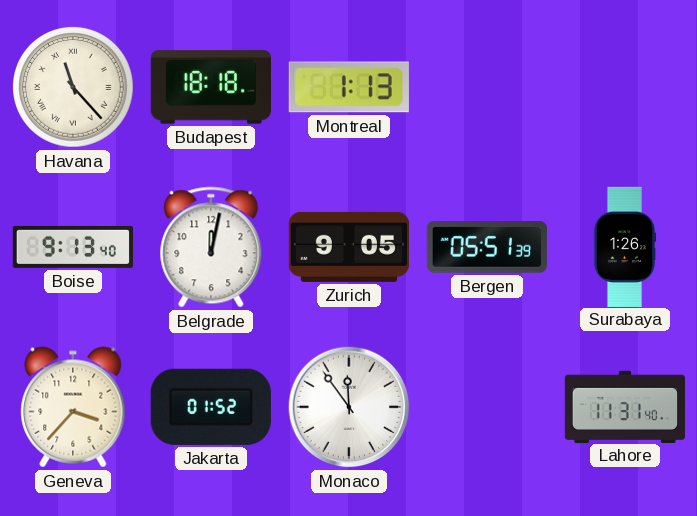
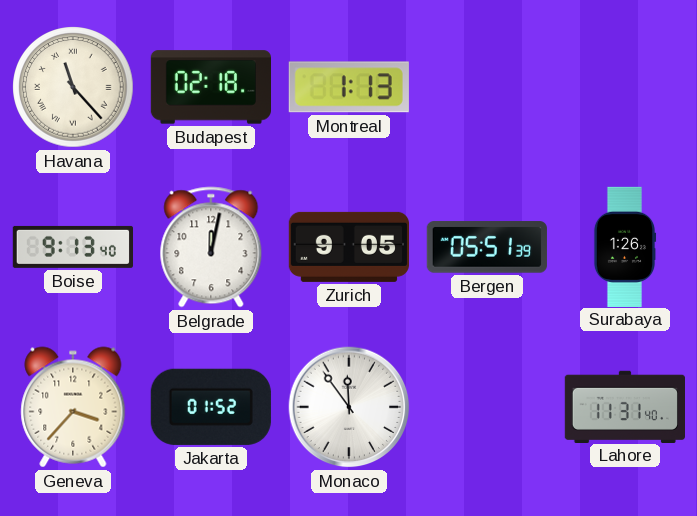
Budapest: 18:18 -> 02:18
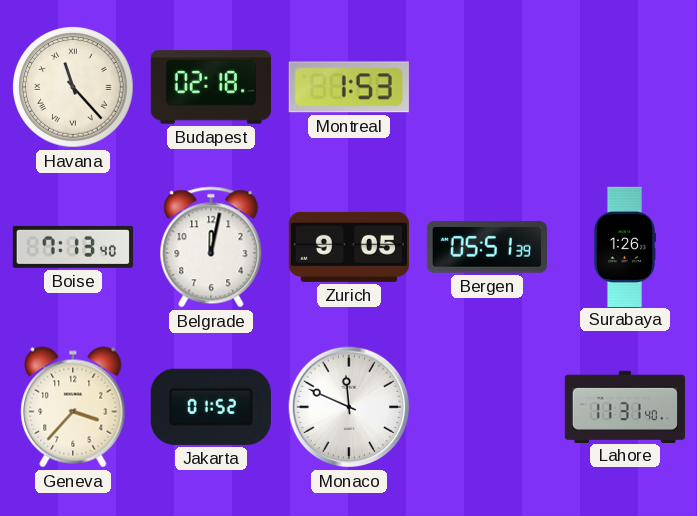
Montreal: 1:13 -> 1:53
Boise: 9:13 -> 7:13
Monaco: 11:54 -> 11:49
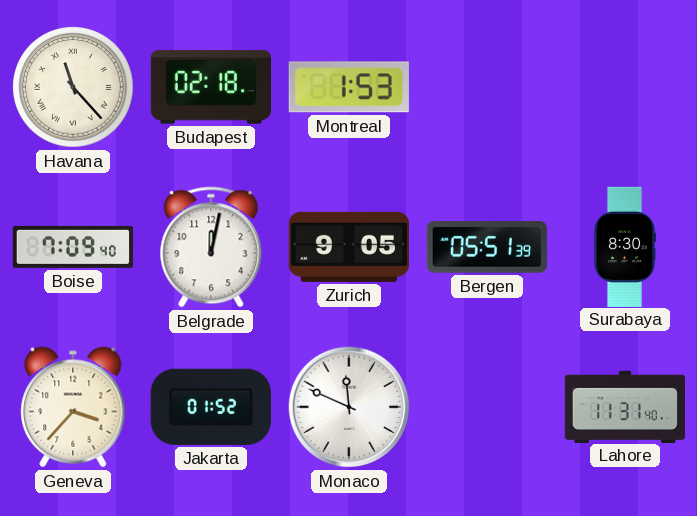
Boise: 7:13 -> 7:09
Surabaya: 1:26 -> 8:30
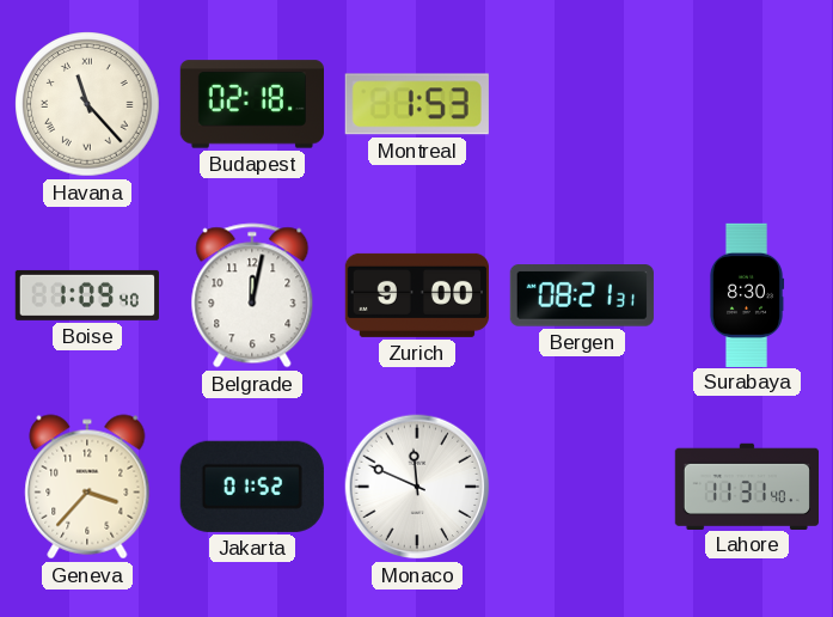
Boise: 7:09 -> 1:09
Zurich: 9:05 -> 9:00
Bergen: 05:51 -> 08:21
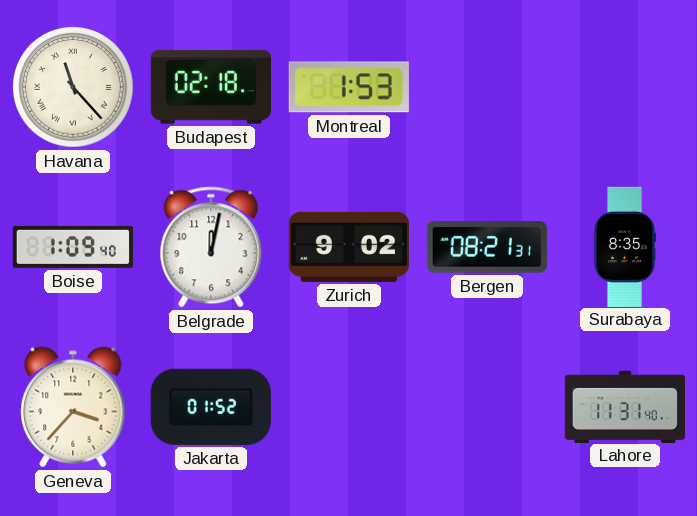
Zurich: 9:00 -> 9:02
Surabaya: 8:30 -> 8:35
Monaco: 11:49 -> none
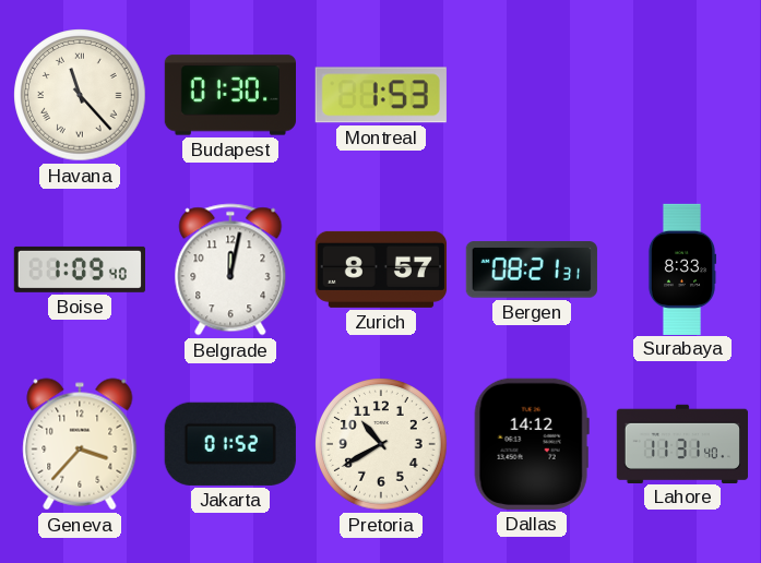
Budapest: 02:18 -> 01:30
Zurich: 9:02 -> 8:57
Surabaya: 8:35 -> 8:33
Pretoria: none -> 10:40
Dallas: none -> 14:12
